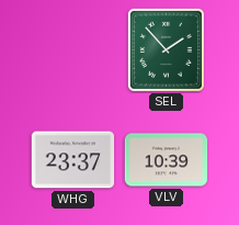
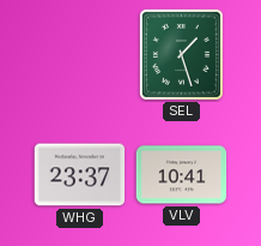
SEL: 1:53 -> 1:27
VLV: 10:39 -> 10:41
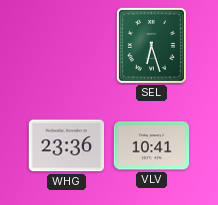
SEL: 1:27 -> 6:27
WHG: 23:37 -> 23:36
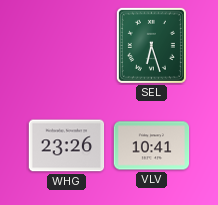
WHG: 23:36 -> 23:26
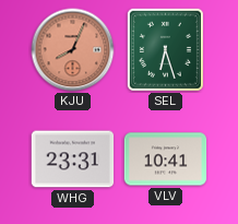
KJU: none -> 8:04
WHG: 23:26 -> 23:31
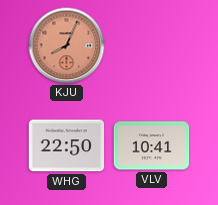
SEL: 6:27 -> none
WHG: 23:31 -> 22:50
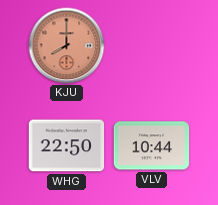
KJU: 8:04 -> 8:00
VLV: 10:41 -> 10:44
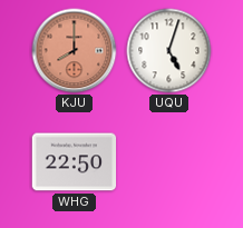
UQU: none -> 5:03
VLV: 10:44 -> none
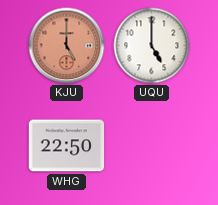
KJU: 8:00 -> 5:00
UQU: 5:03 -> 5:00
